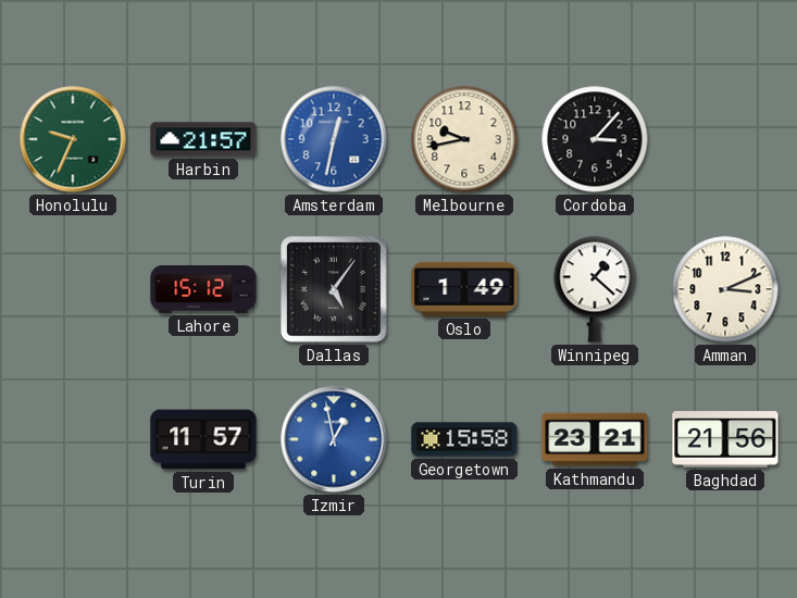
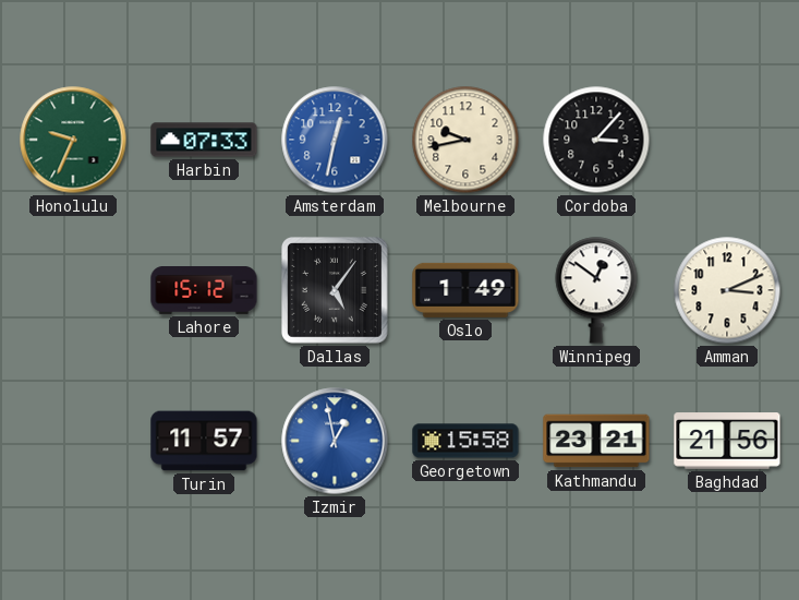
Harbin: 21:57 -> 07:33
Winnipeg: 1:22 -> 12:51
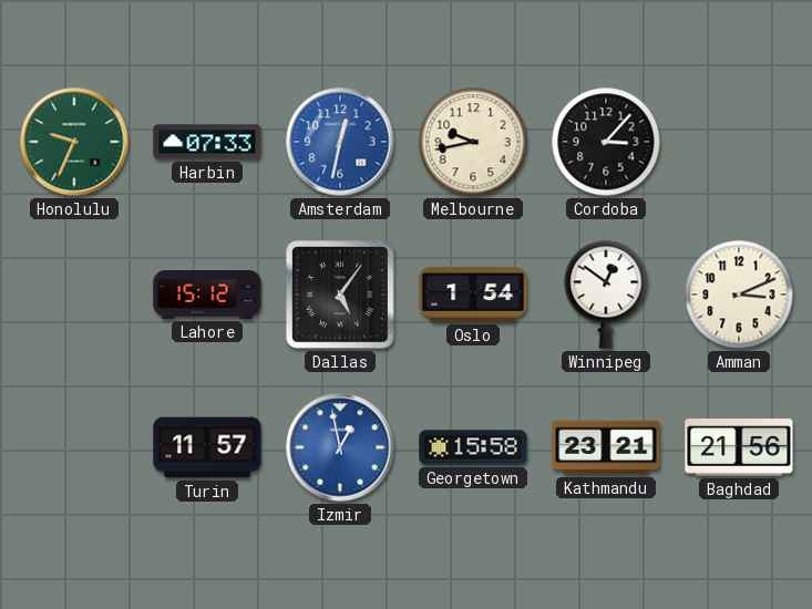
Oslo: 1:49 -> 1:54
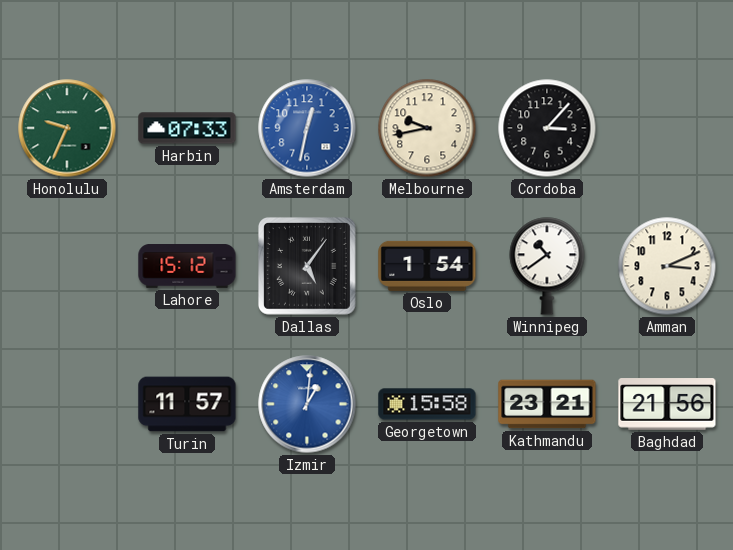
Winnipeg: 12:51 -> 10:39
Izmir: 12:58 -> 1:01
